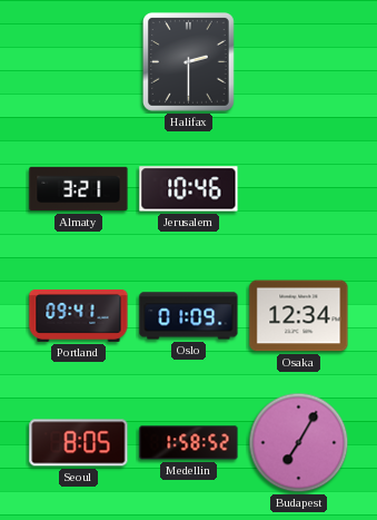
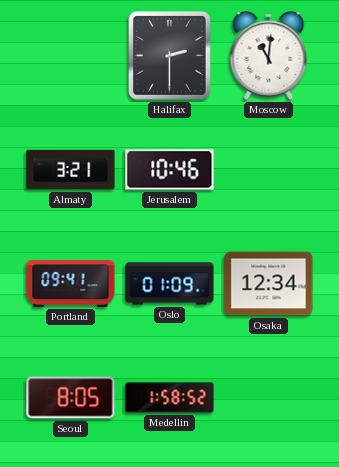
Moscow: none -> 11:01
Budapest: 7:05 -> none
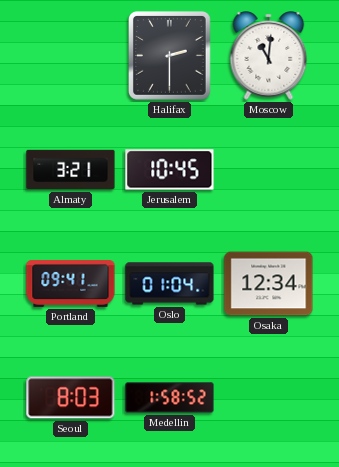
Jerusalem: 10:46 -> 10:45
Oslo: 01:09 -> 01:04
Seoul: 8:05 -> 8:03
